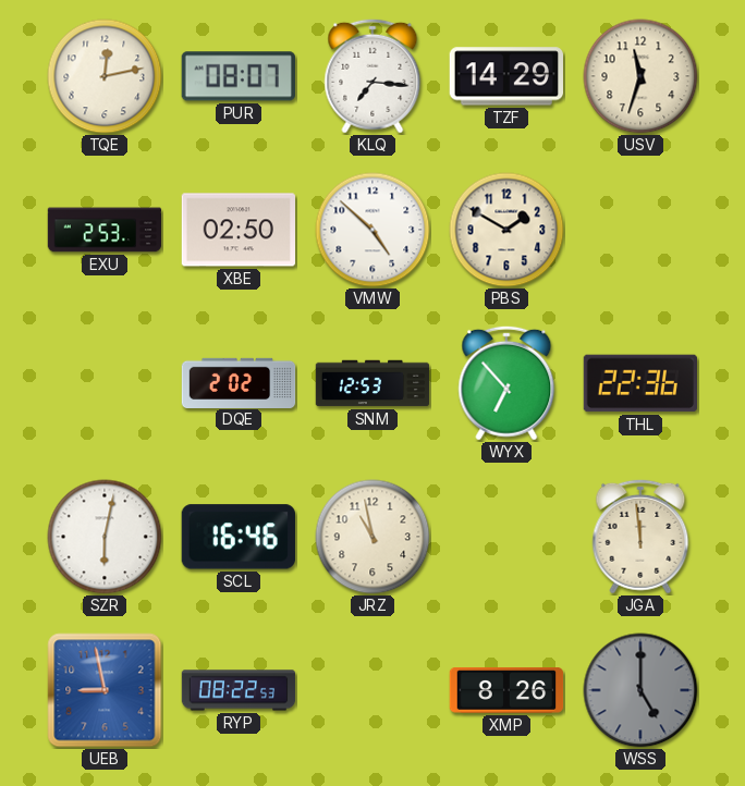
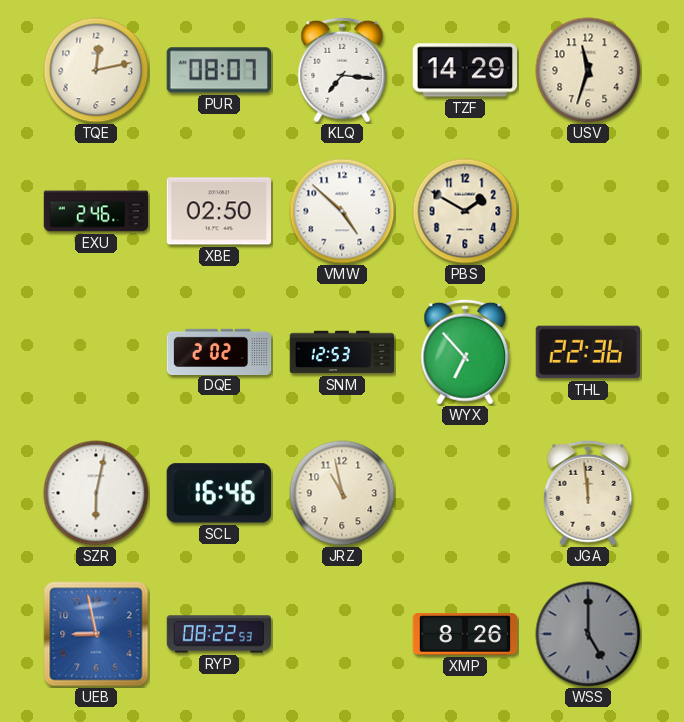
EXU: 2:53 -> 2:46
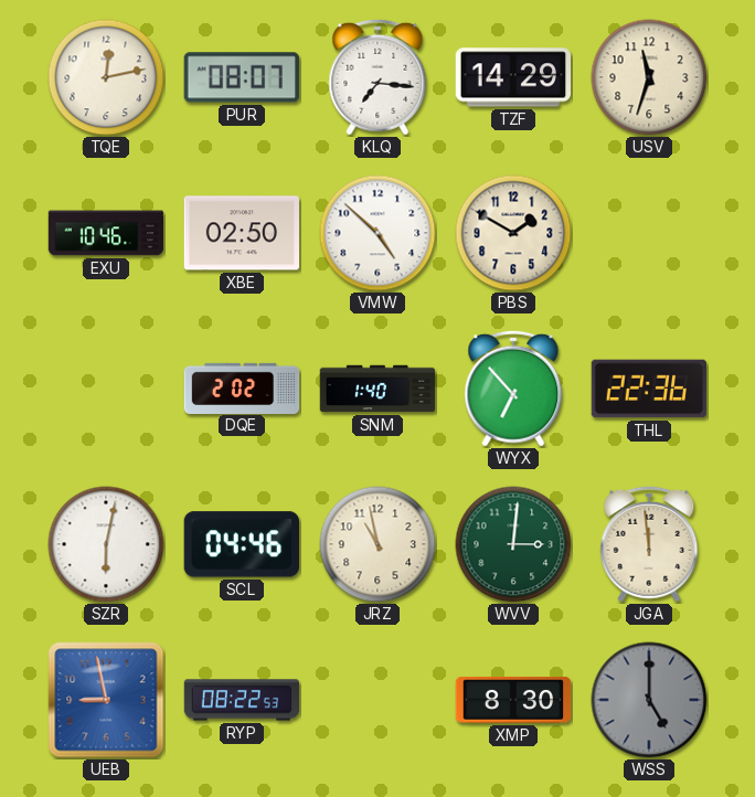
EXU: 2:46 -> 10:46
SNM: 12:53 -> 1:40
SCL: 16:46 -> 04:46
WVV: none -> 3:01
XMP: 8:26 -> 8:30
